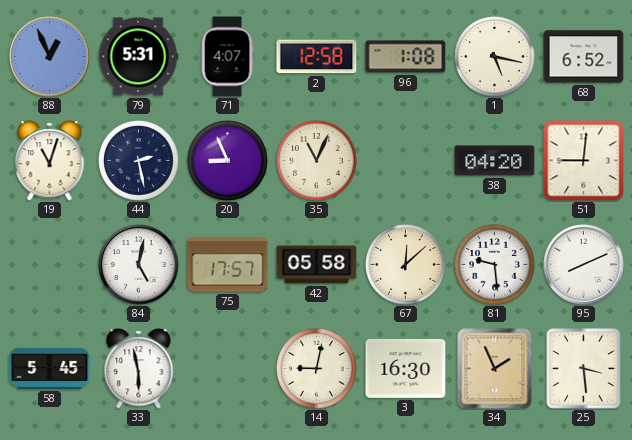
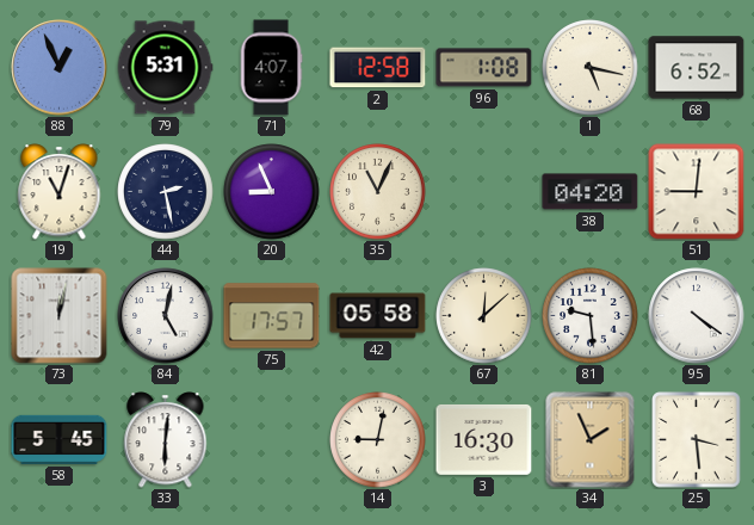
73: none -> 12:02
95: 8:11 -> 4:21
33: 5:58 -> 6:01
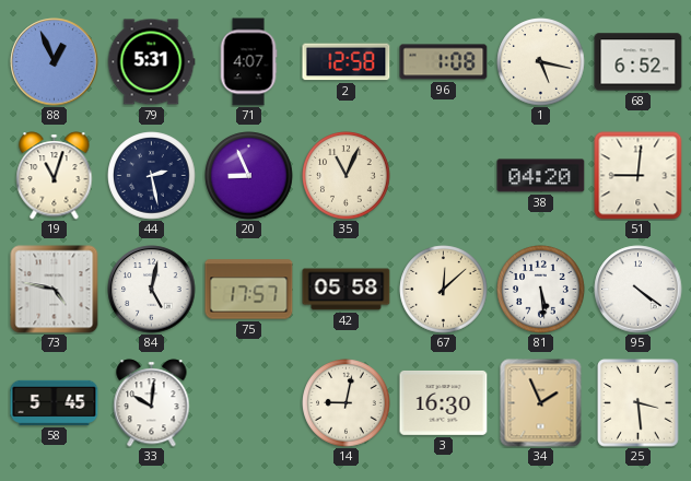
73: 12:02 -> 4:47
81: 9:29 -> 5:29
33: 6:01 -> 10:01
